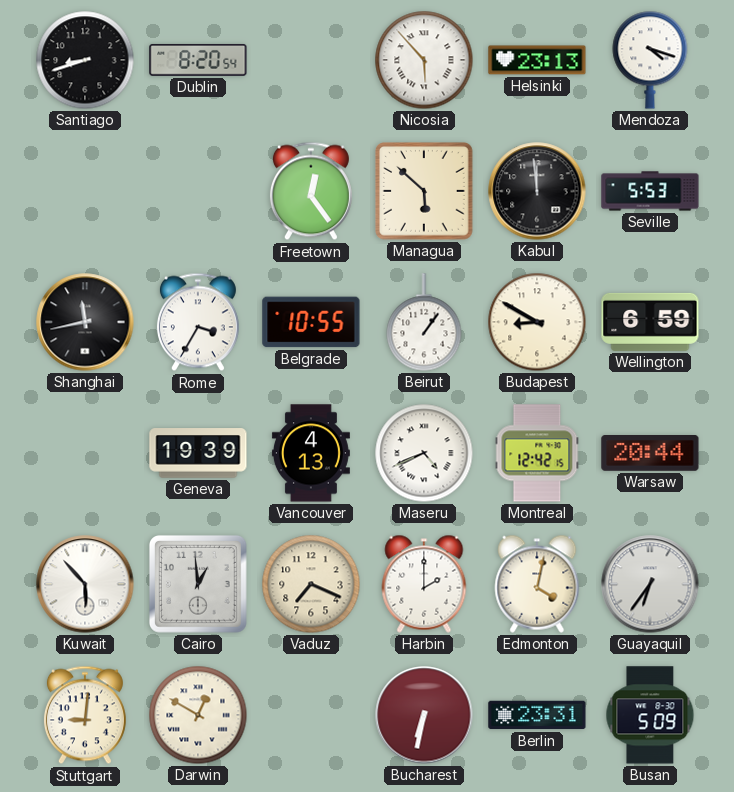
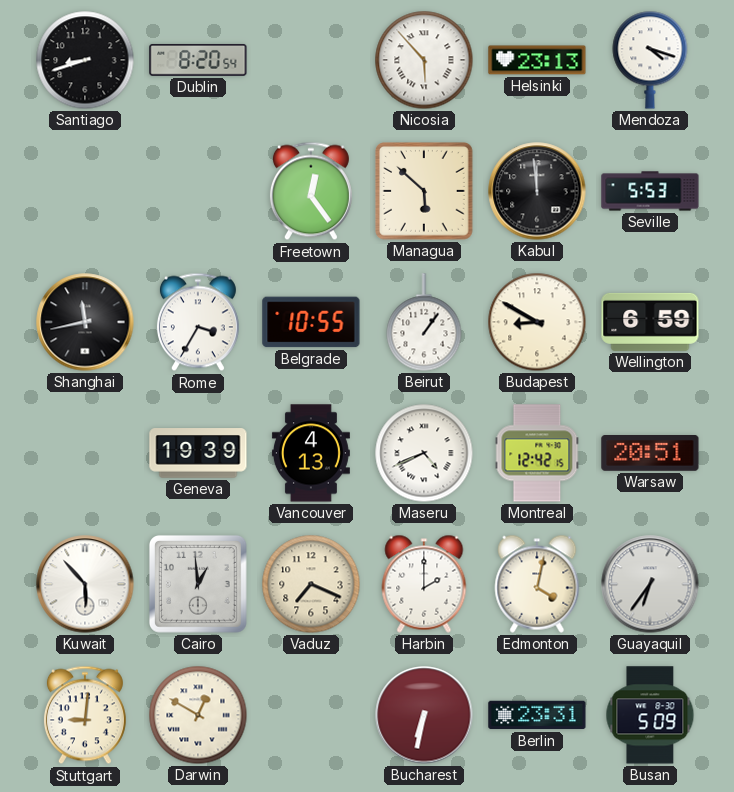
Warsaw: 20:44 -> 20:51
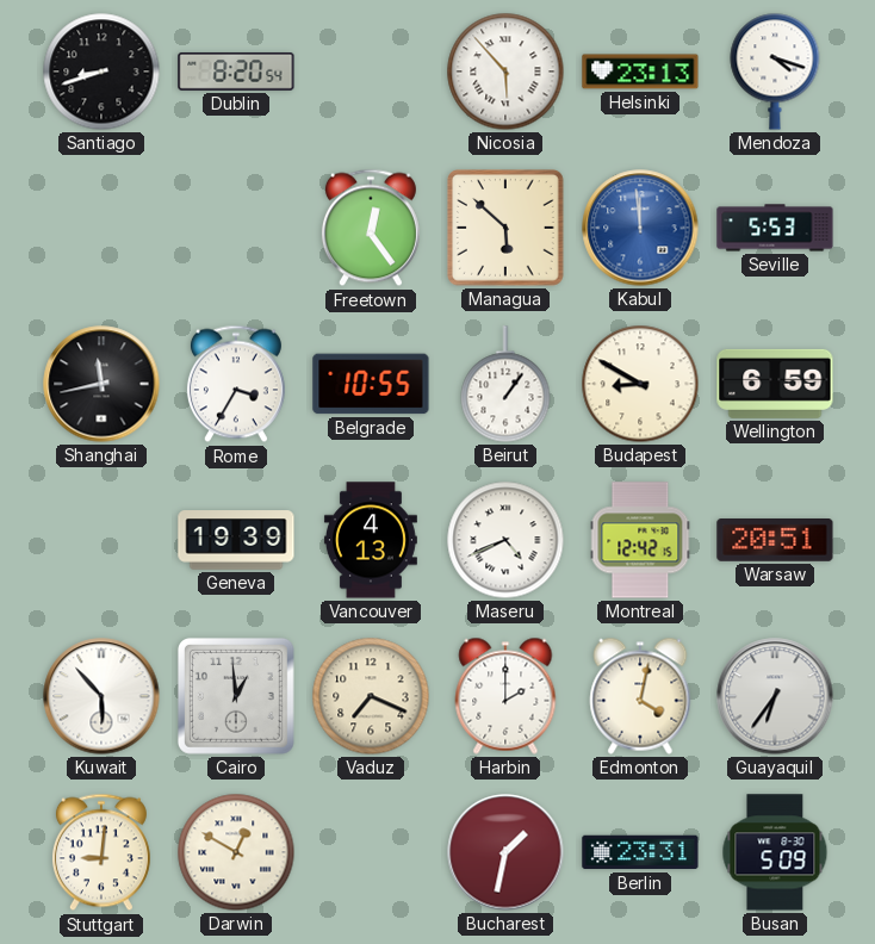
Kabul dial: black -> blue
Bucharest: 6:32 -> 1:32
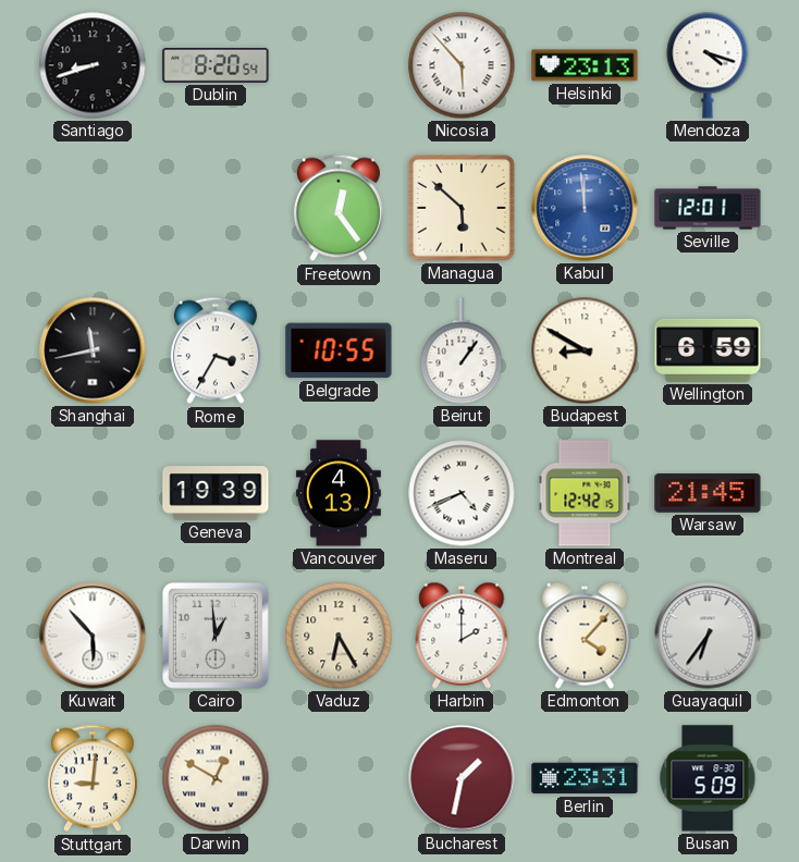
Seville: 5:53 -> 12:01
Warsaw: 20:51 -> 21:45
Vaduz: 7:19 -> 6:25
Edmonton: 4:02 -> 4:07
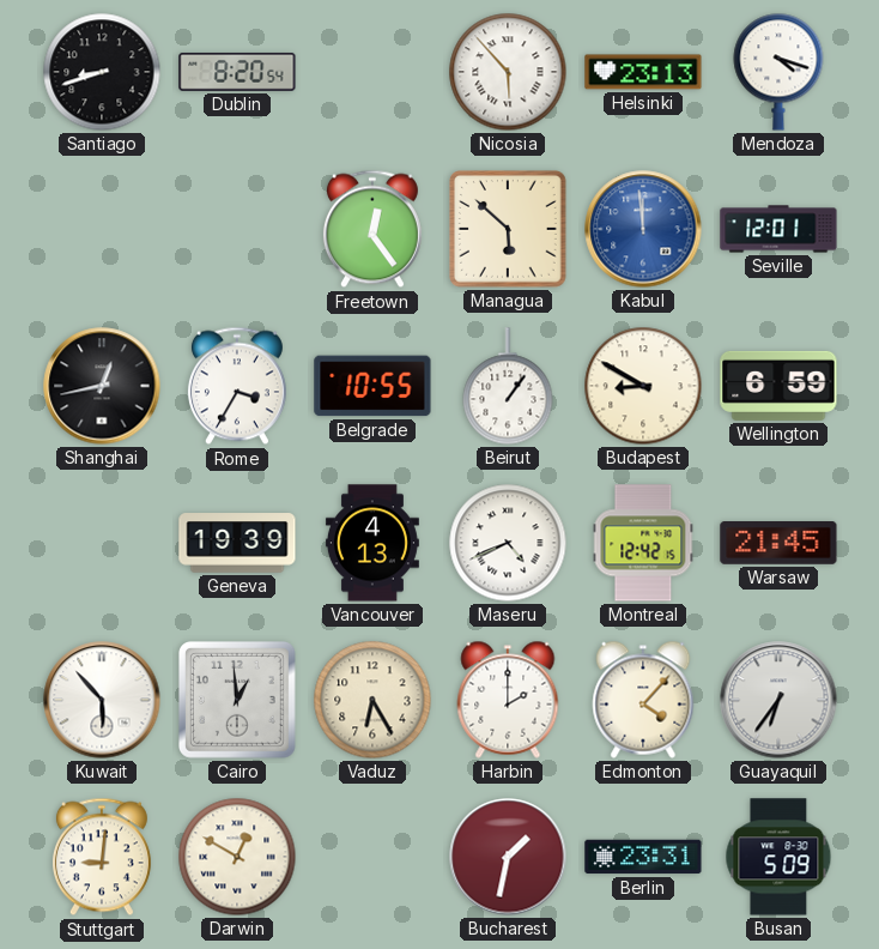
Shanghai: 11:43 -> 12:43
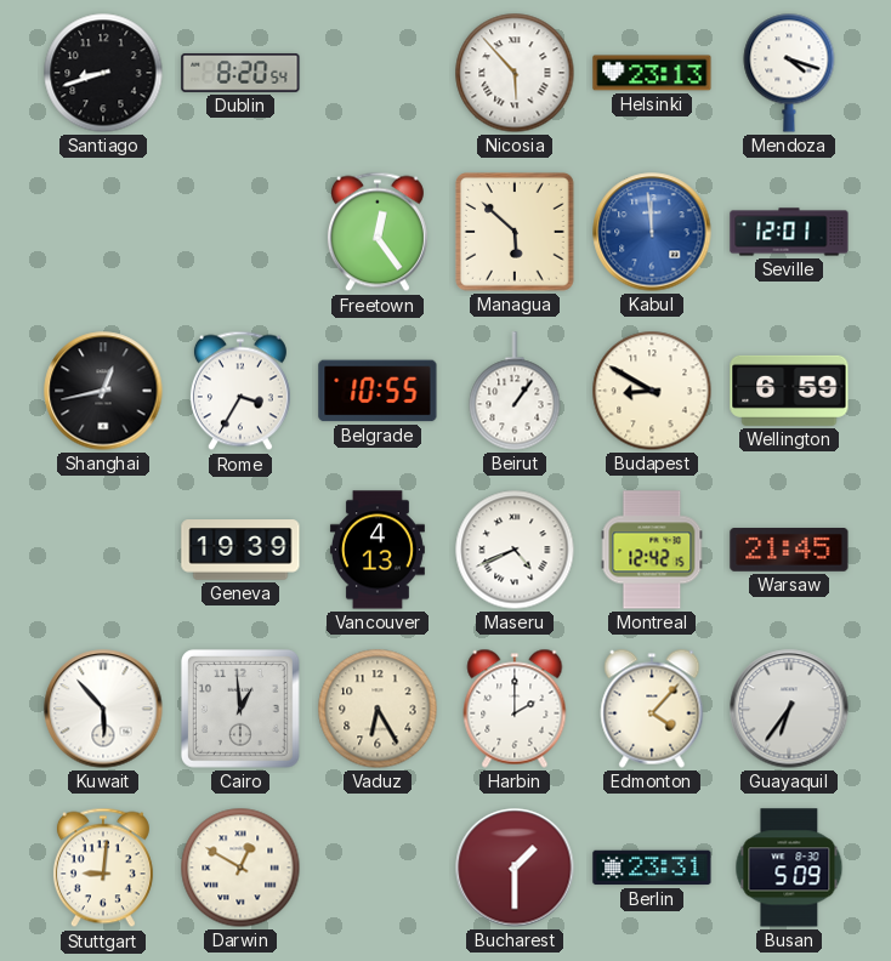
Bucharest: 1:32 -> 1:30
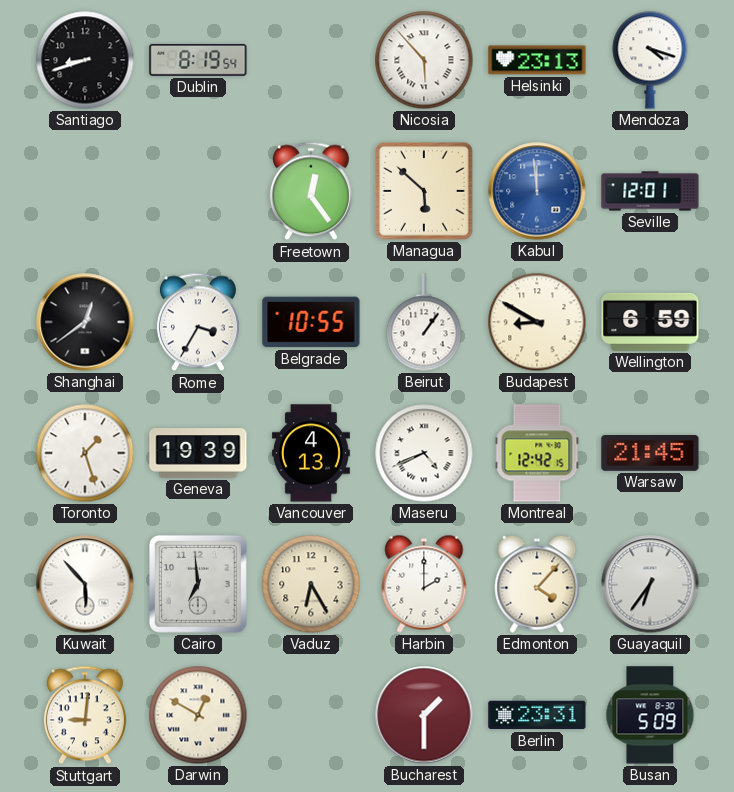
Dublin: 8:20 -> 8:19
Shanghai: 12:43 -> 12:39
Toronto: none -> 1:27
Cairo: 12:59 -> 6:59
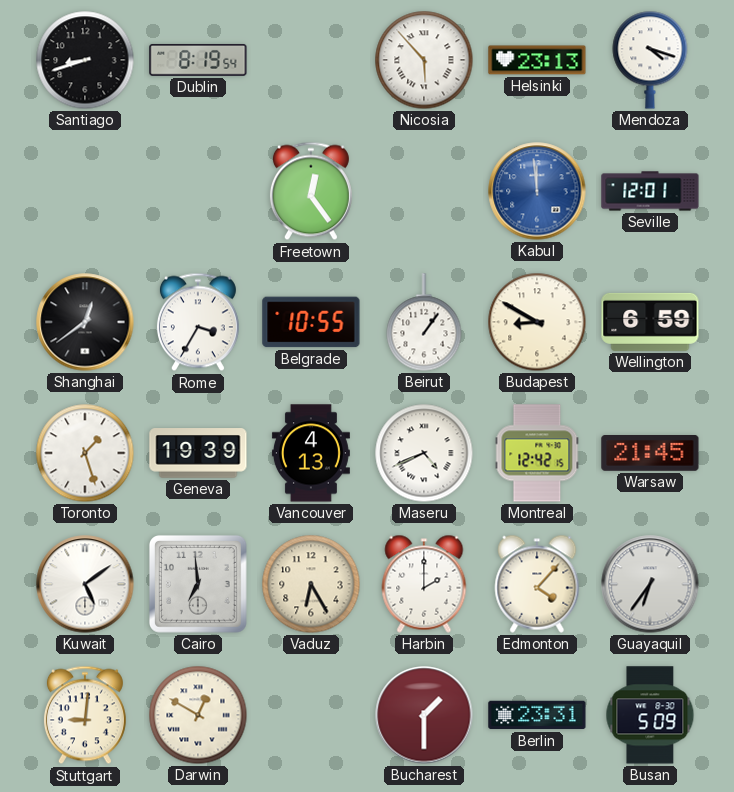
Managua: 5:52 -> none
Kuwait: 5:53 -> 5:09
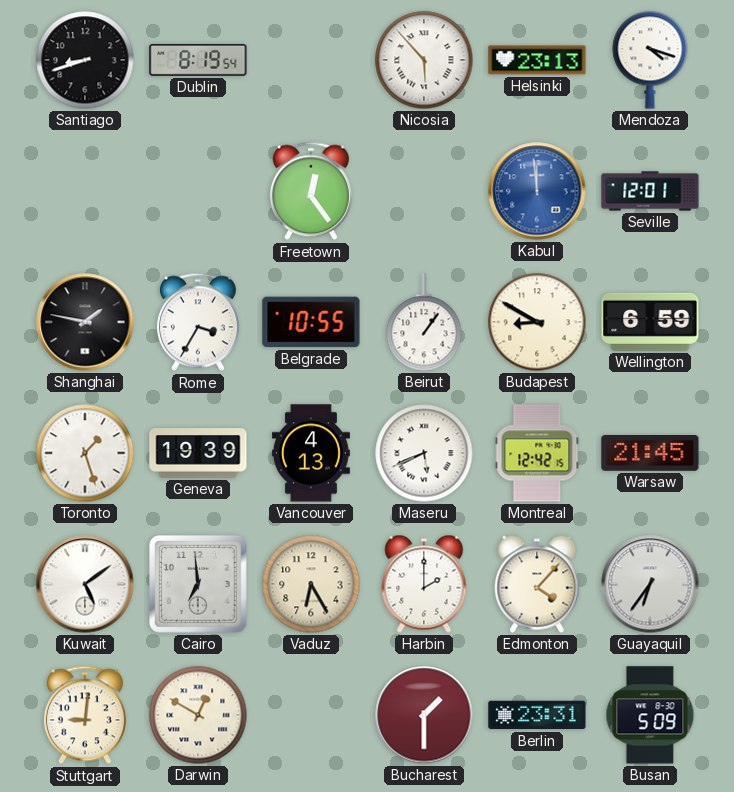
Shanghai: 12:39 -> 1:47
Maseru: 4:41 -> 5:41
